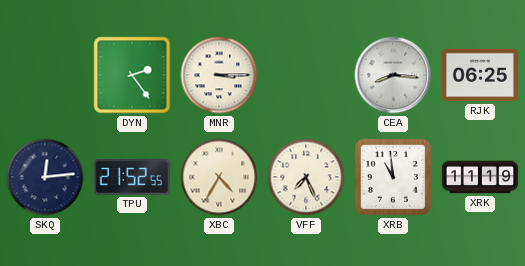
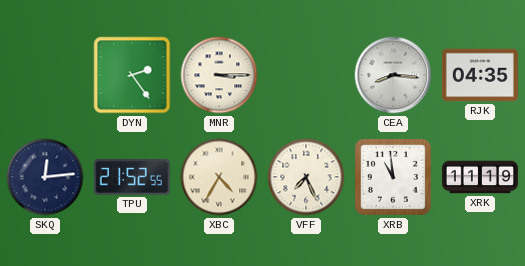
RJK: 06:25 -> 04:35
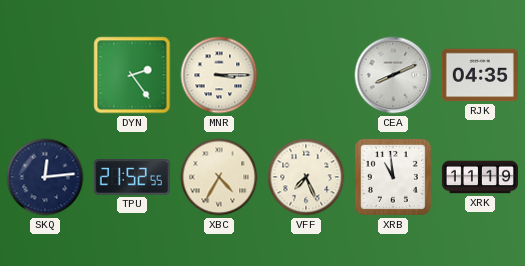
CEA: 8:16 -> 8:11
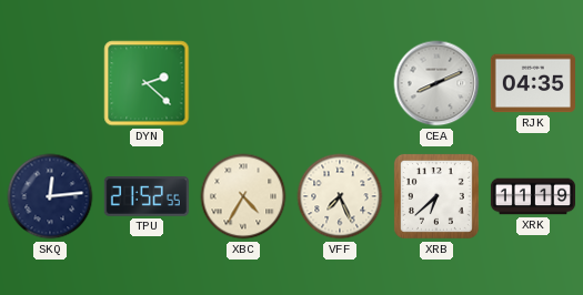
DYN: 2:24 -> 2:22
MNR: 3:15 -> none
XRB: 10:59 -> 6:38
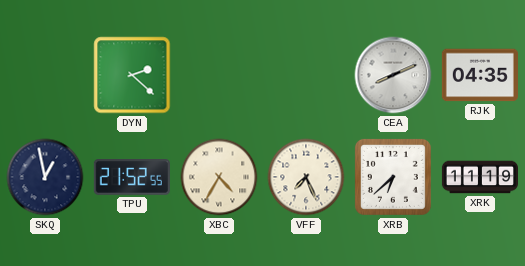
SKQ: 12:14 -> 12:58
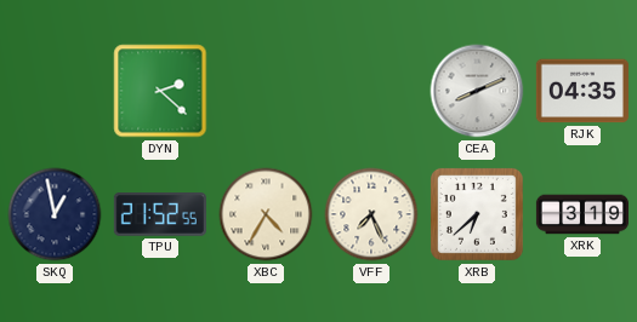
XRK: 11:19 -> 3:19
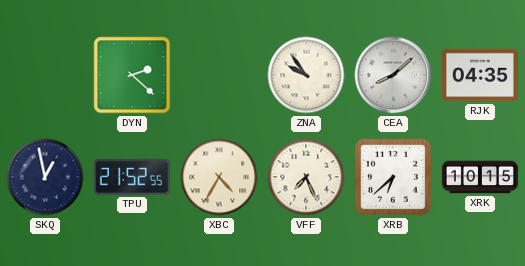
ZNA: none -> 9:54
CEA: 8:11 -> 8:08
XRK: 3:19 -> 10:15
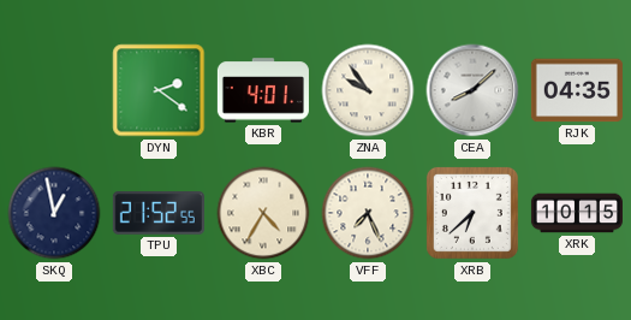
DYN: 2:22 -> 2:21
KBR: none -> 4:01
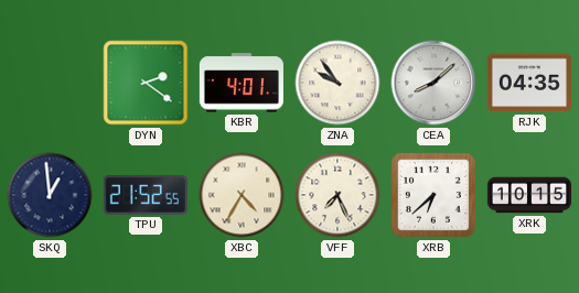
SKQ: 12:58 -> 12:59
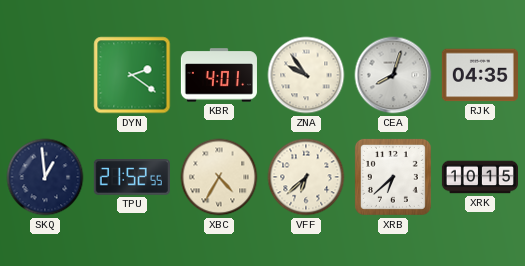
CEA: 8:08 -> 8:03
VFF: 7:26 -> 6:38
